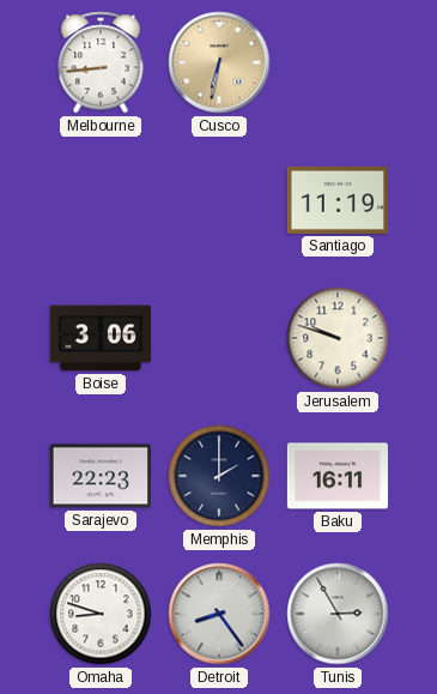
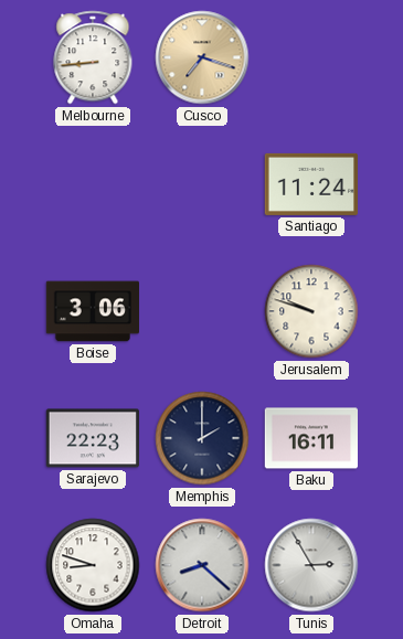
Cusco: 6:32 -> 7:18
Santiago: 11:19 -> 11:24
Detroit: 8:24 -> 8:22
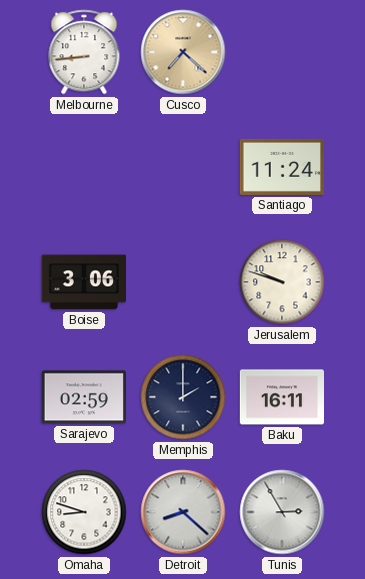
Cusco: 7:18 -> 7:22
Sarajevo: 22:23 -> 02:59
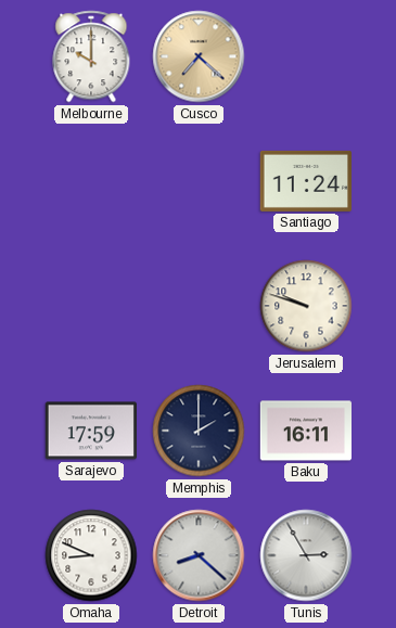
Melbourne: 8:44 -> 10:00
Boise: 3:06 -> none
Sarajevo: 02:59 -> 17:59
Omaha: 8:48 -> 8:49
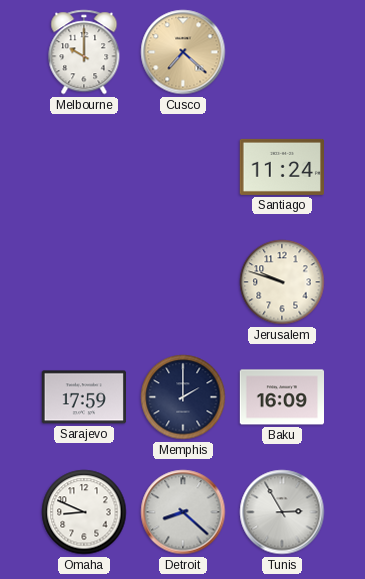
Baku: 16:11 -> 16:09
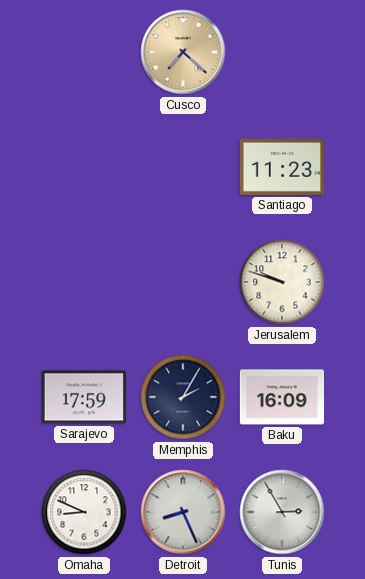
Melbourne: 10:00 -> none
Santiago: 11:24 -> 11:23
Memphis: 2:00 -> 2:05
Detroit: 8:22 -> 8:26
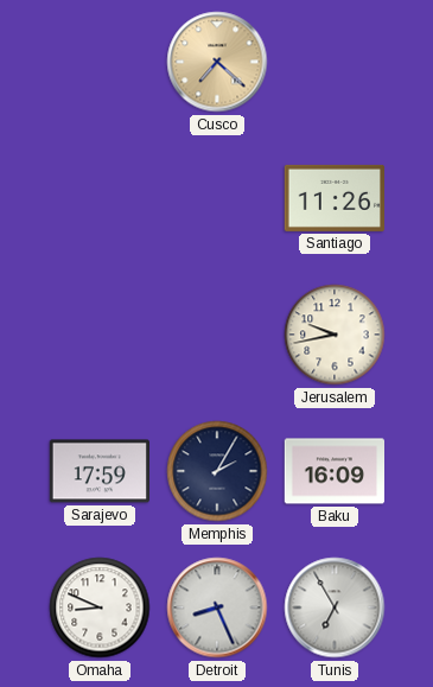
Santiago: 11:23 -> 11:26
Jerusalem: 9:48 -> 9:43
Tunis: 2:55 -> 6:55
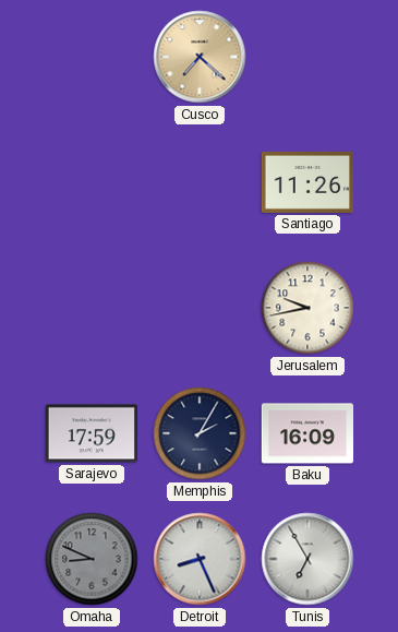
Omaha dial: white -> grey
